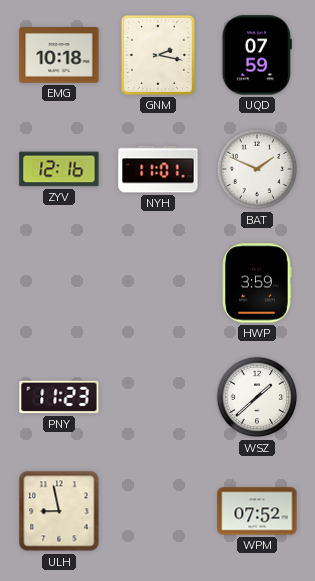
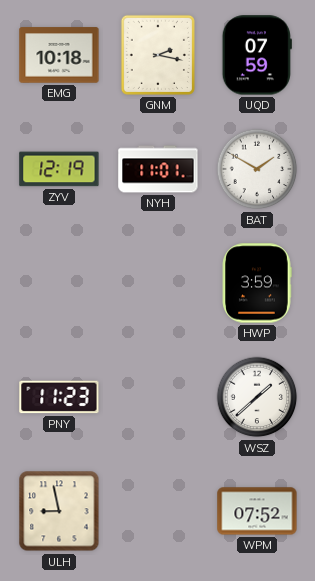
ZYV: 12:16 -> 12:19
BAT: 1:49 -> 1:50
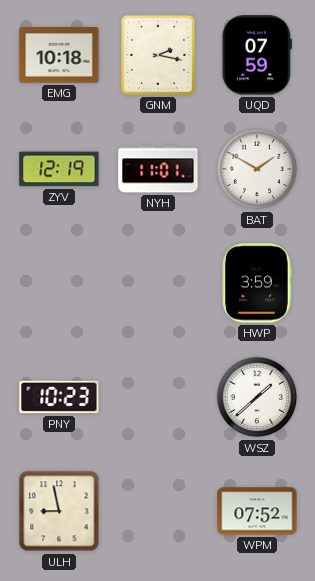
PNY: 11:23 -> 10:23
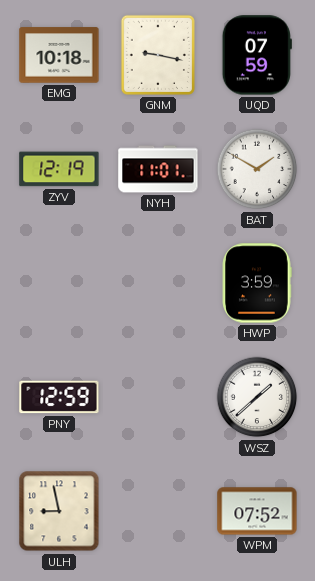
GNM: 2:17 -> 9:17
PNY: 10:23 -> 12:59
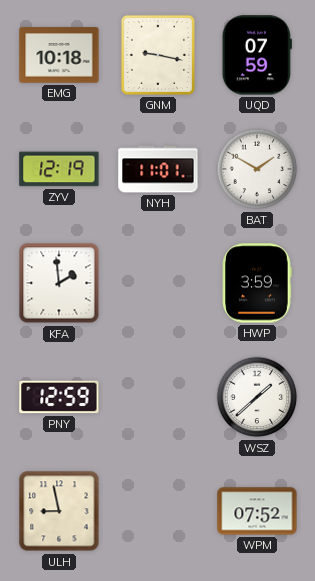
KFA: none -> 1:59
